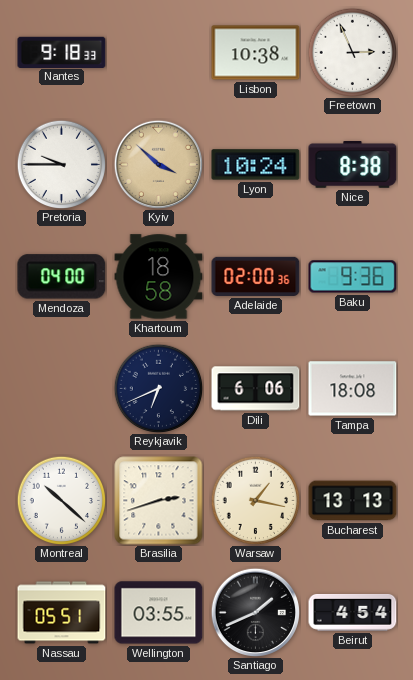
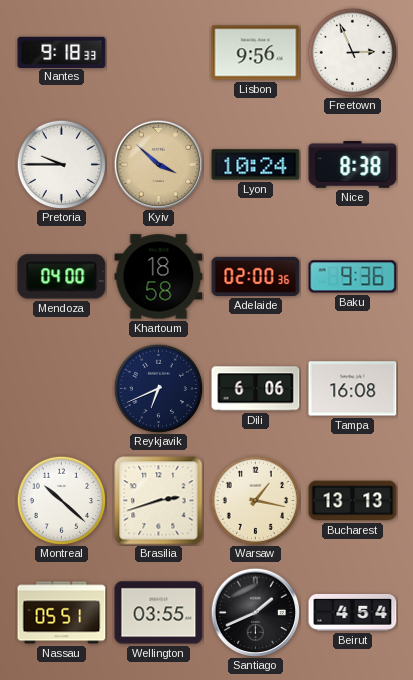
Lisbon: 10:38 -> 9:56
Tampa: 18:08 -> 16:08
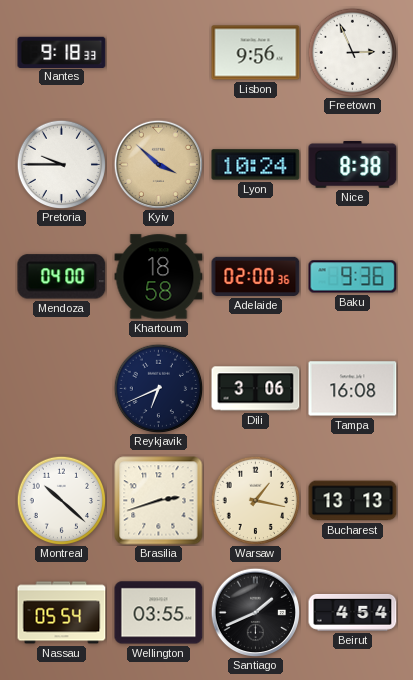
Dili: 6:06 -> 3:06
Nassau: 05:51 -> 05:54
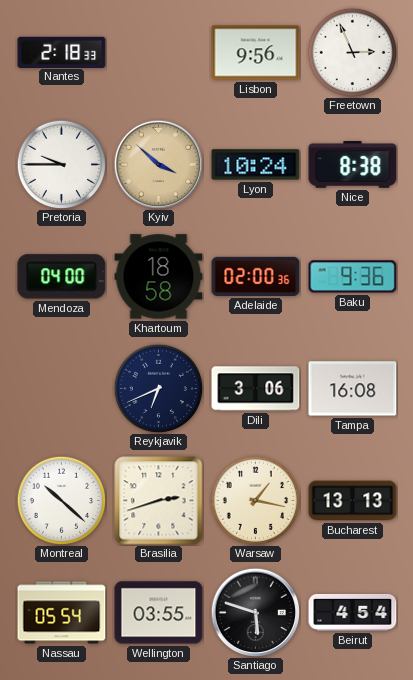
Nantes: 9:18 -> 2:18
Santiago: 1:41 -> 5:48
